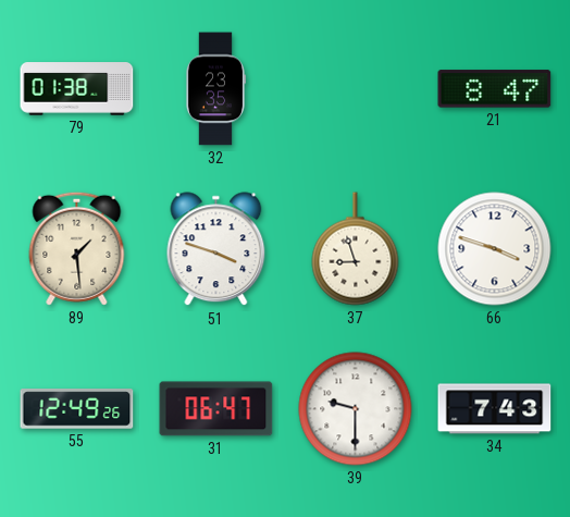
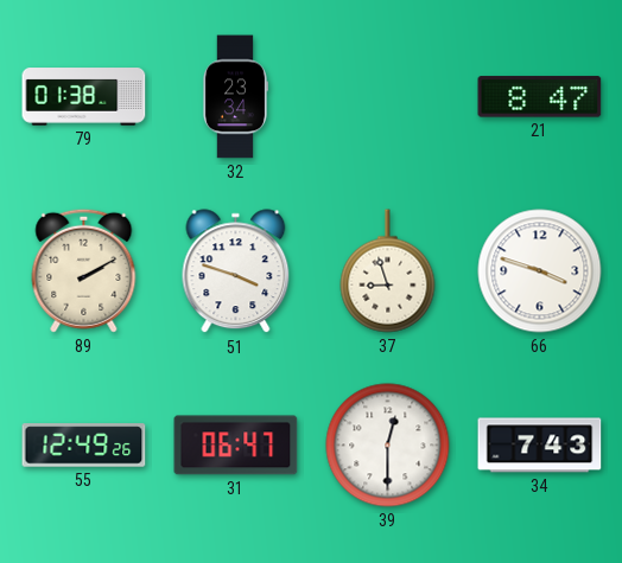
32: 23:35 -> 23:34
89: 1:29 -> 2:10
39: 9:30 -> 12:30
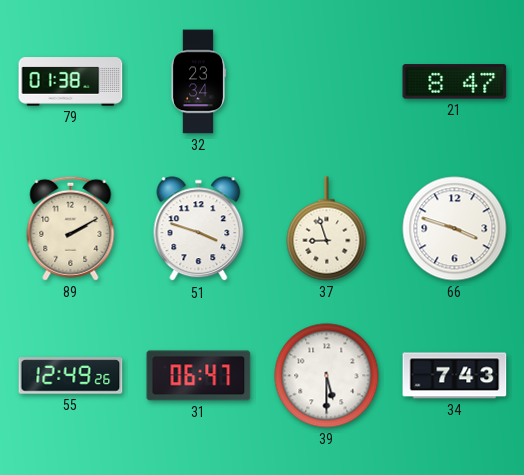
39: 12:30 -> 5:30
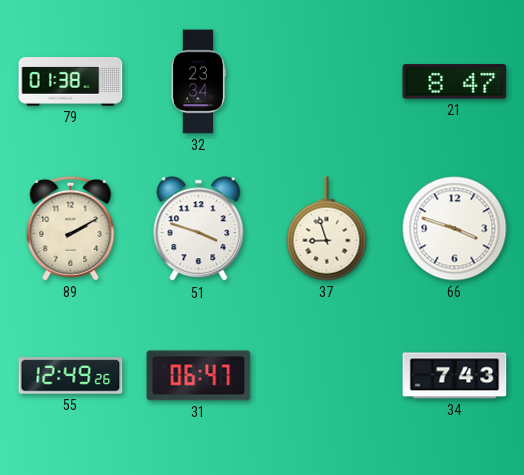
39: 5:30 -> none
